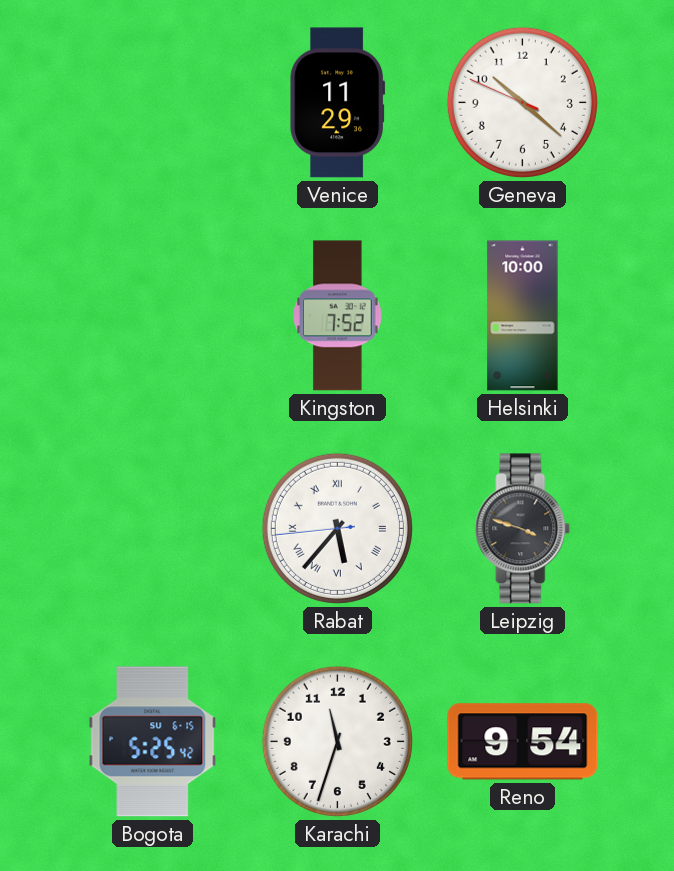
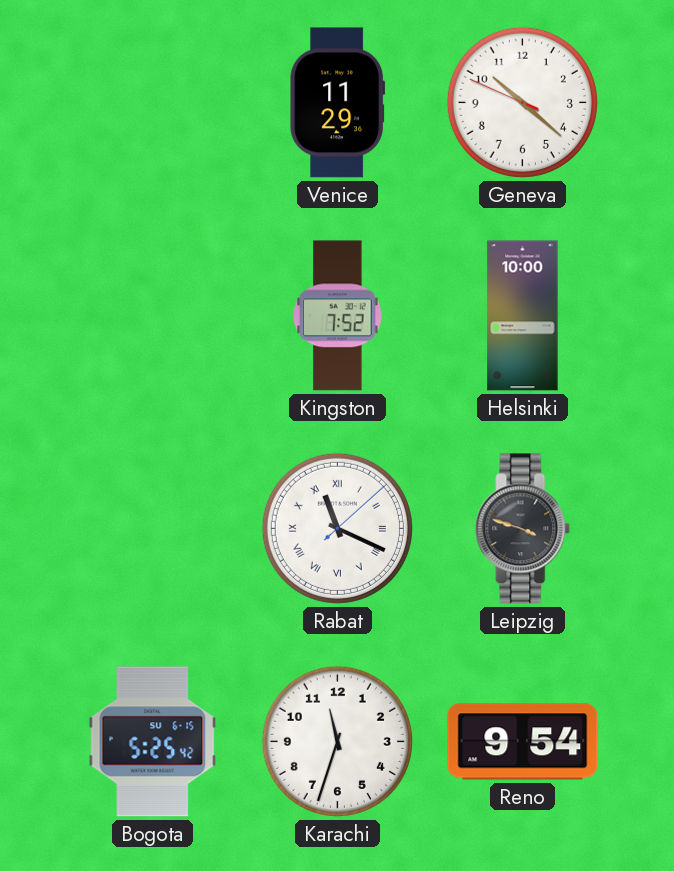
Rabat: 5:36 -> 11:19
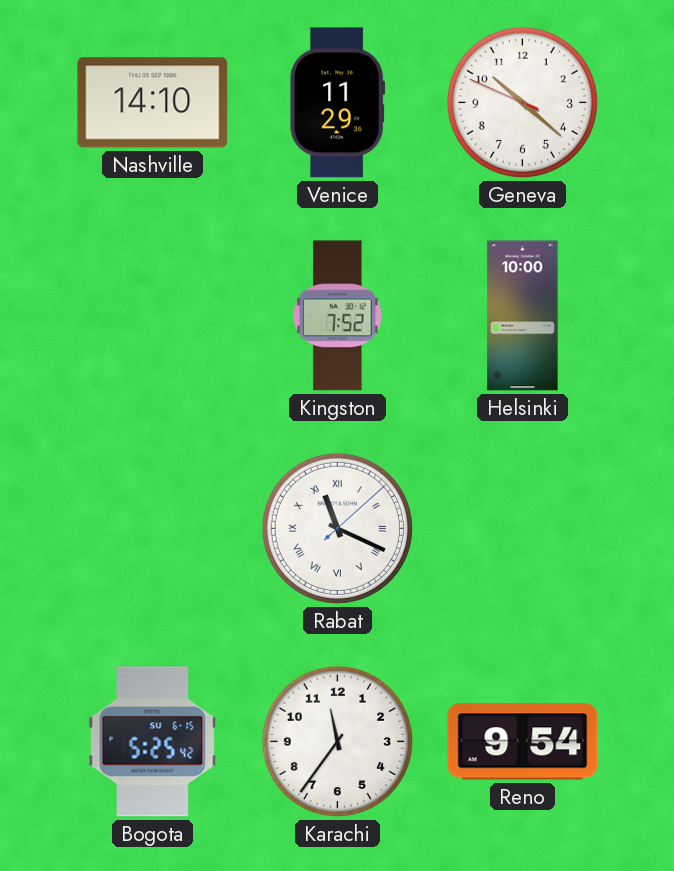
Nashville: none -> 14:10
Leipzig: 3:48 -> none
Karachi: 11:33 -> 11:36
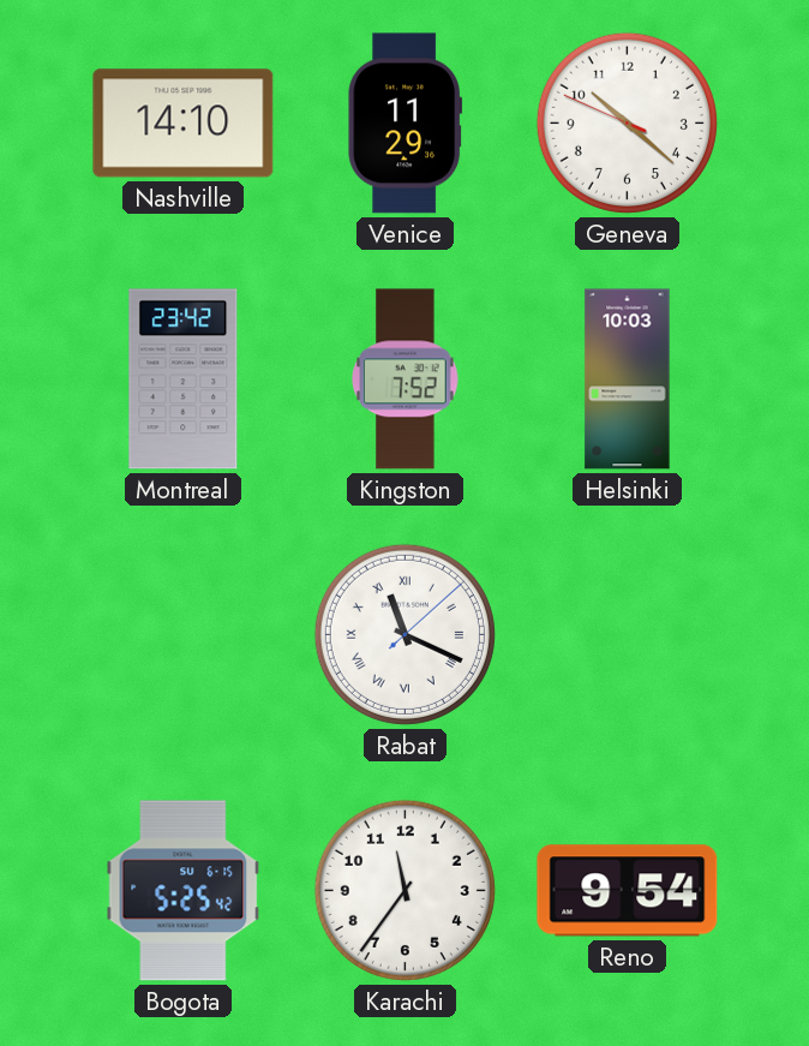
Montreal: none -> 23:42
Helsinki: 10:00 -> 10:03
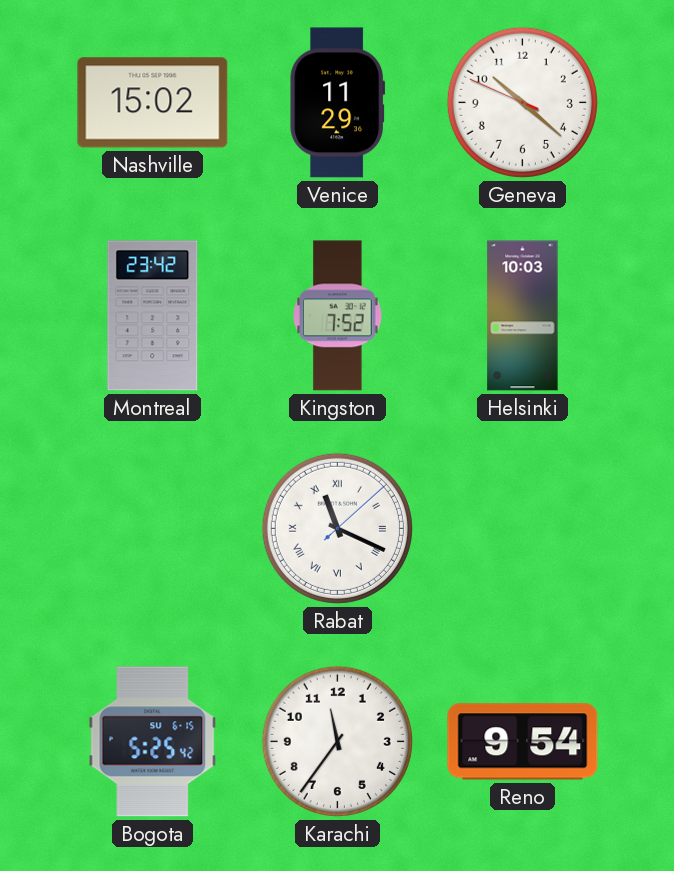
Nashville: 14:10 -> 15:02
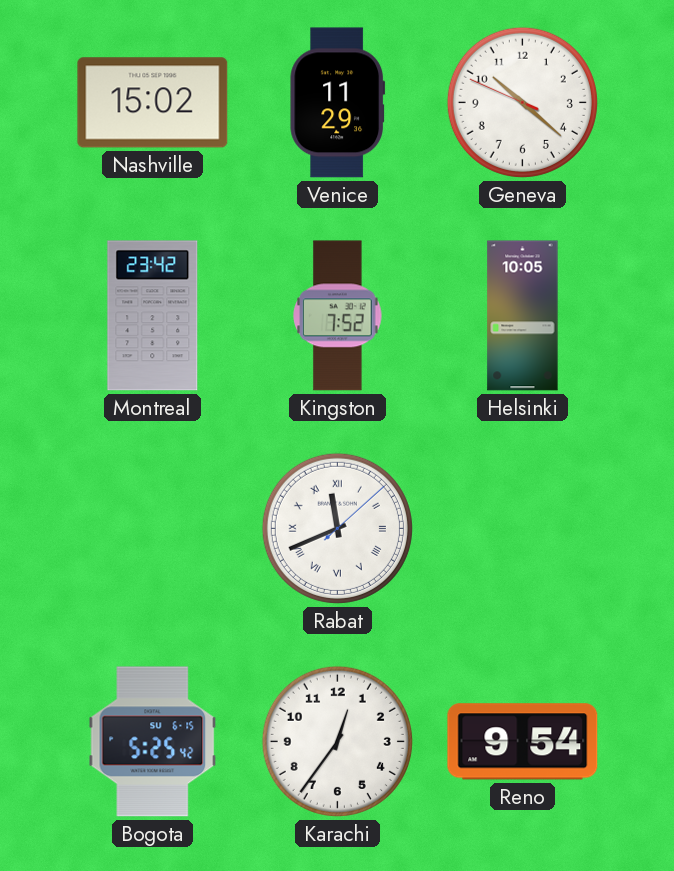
Helsinki: 10:03 -> 10:05
Rabat: 11:19 -> 11:41
Karachi: 11:36 -> 12:36
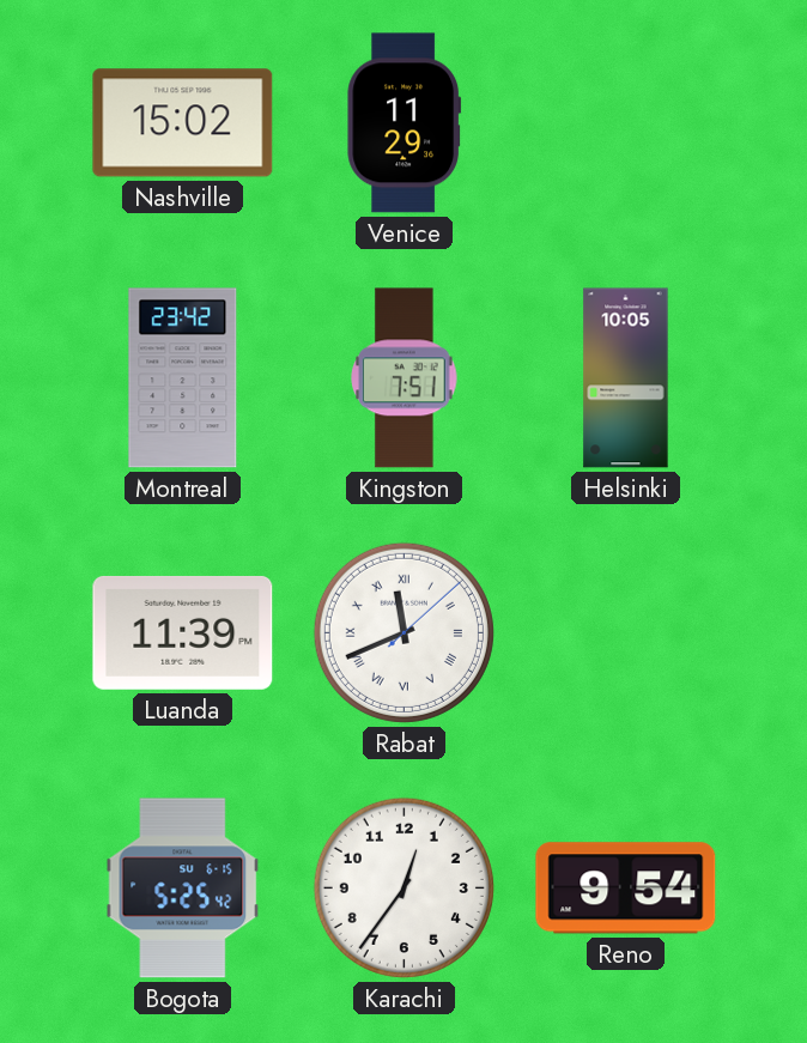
Geneva: 10:21 -> none
Kingston: 7:52 -> 7:51
Luanda: none -> 11:39
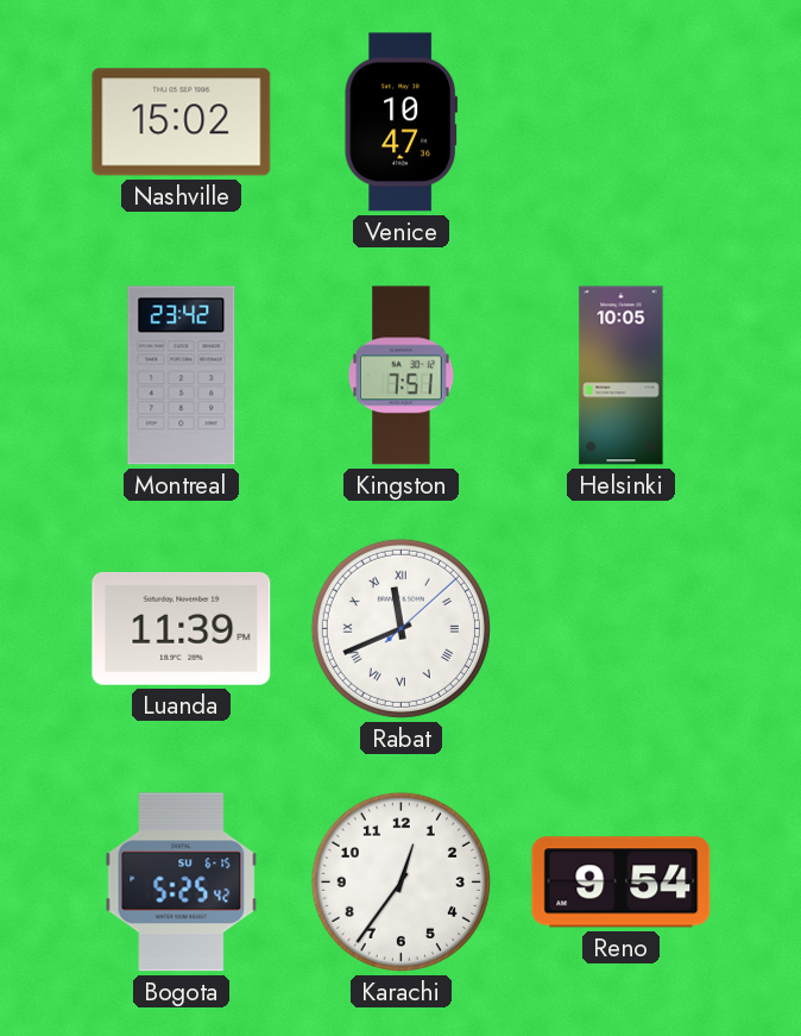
Venice: 11:29 -> 10:47
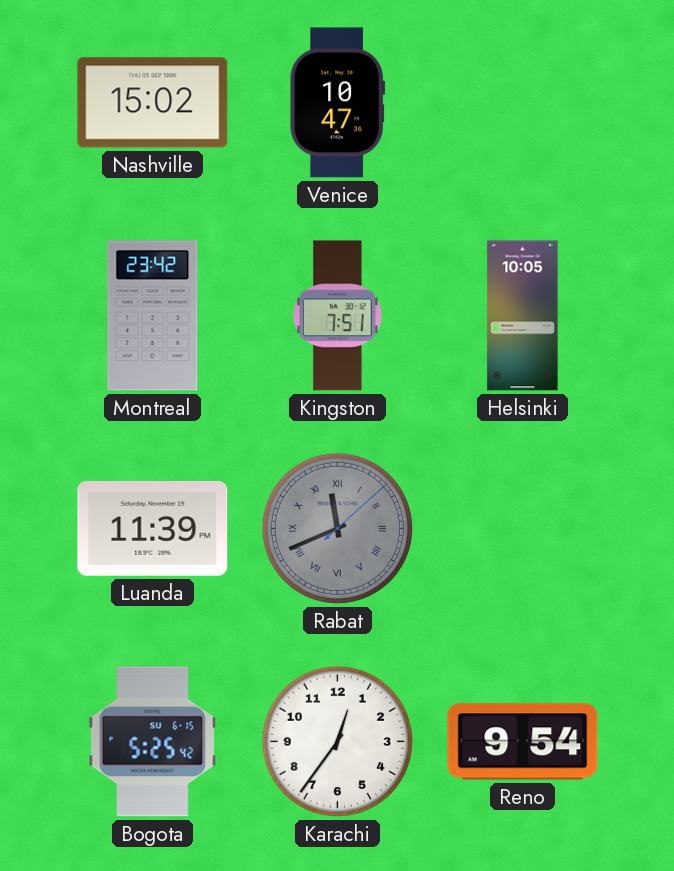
Rabat dial: white -> grey
